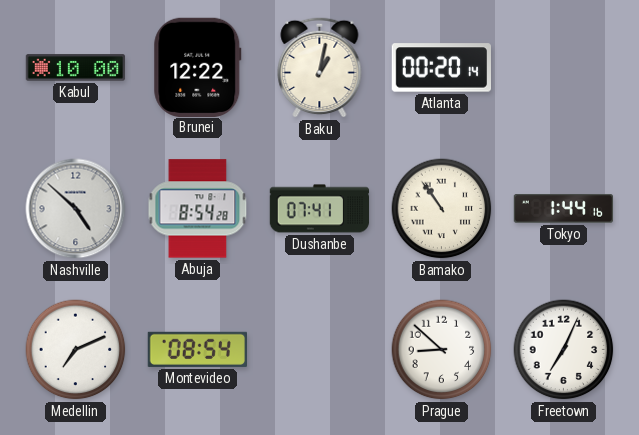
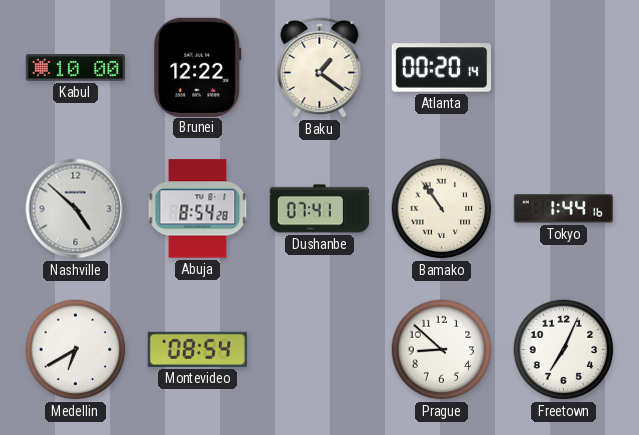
Baku: 1:02 -> 1:21
Medellin: 7:11 -> 6:40
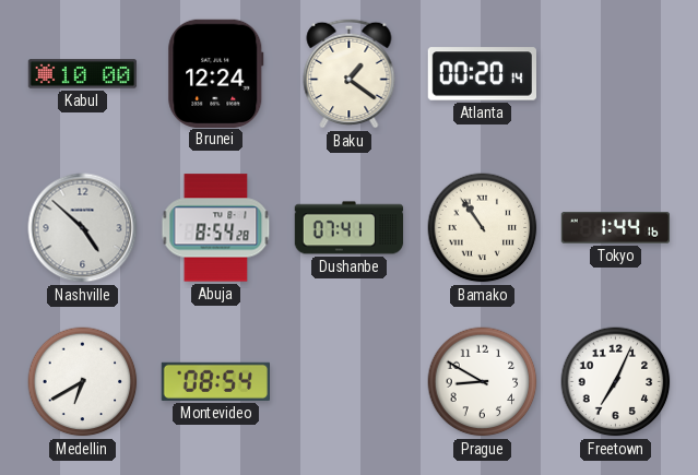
Brunei: 12:22 -> 12:24
Prague: 8:52 -> 8:50
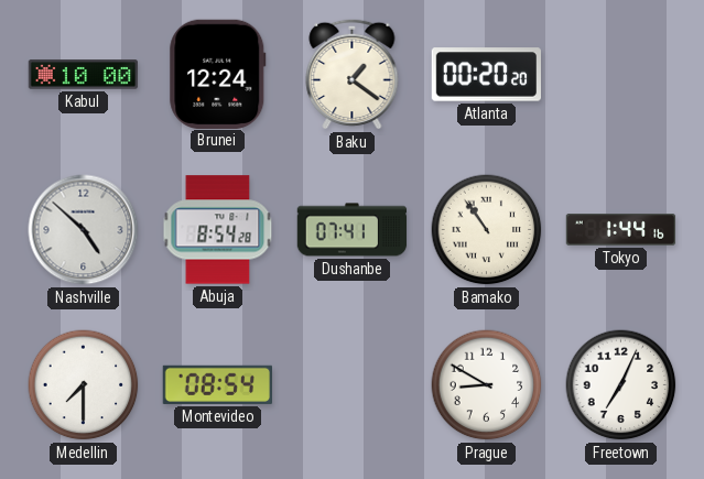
Atlanta: 00:20:14 -> 00:20:20
Medellin: 6:40 -> 7:30
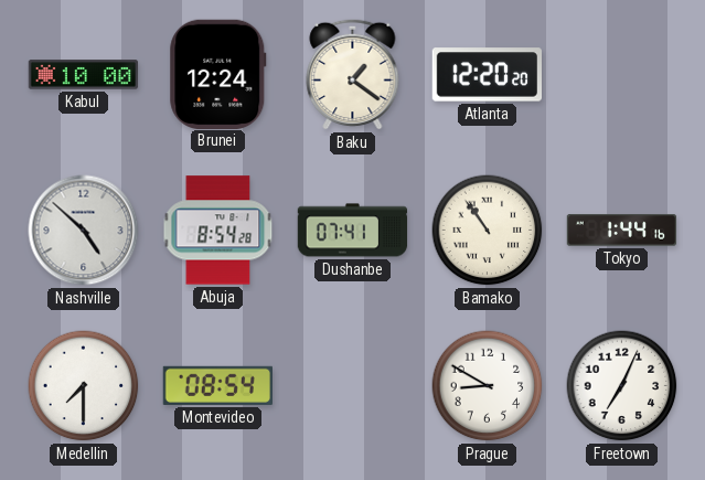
Atlanta: 00:20 -> 12:20
